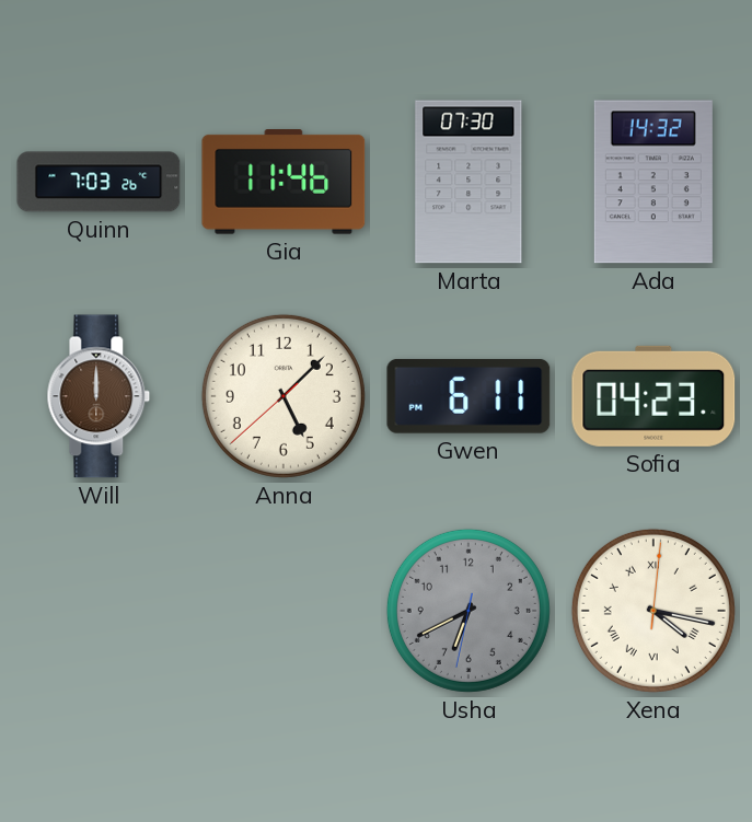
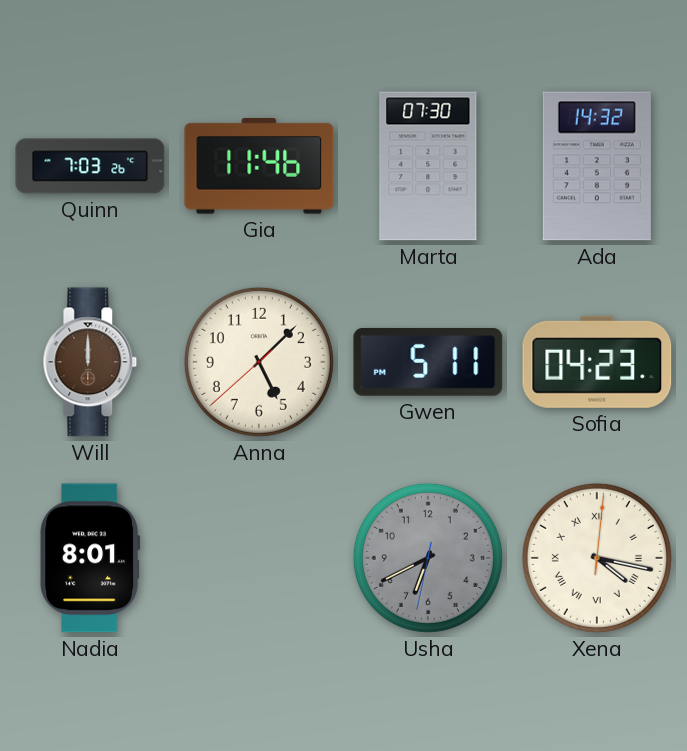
Gwen: 6:11 -> 5:11
Nadia: none -> 8:01
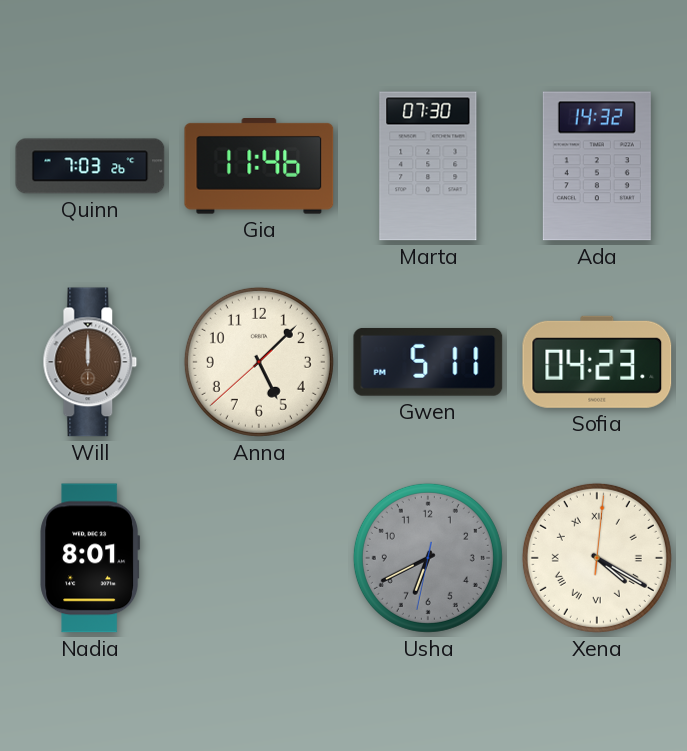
Xena: 4:17 -> 4:20
